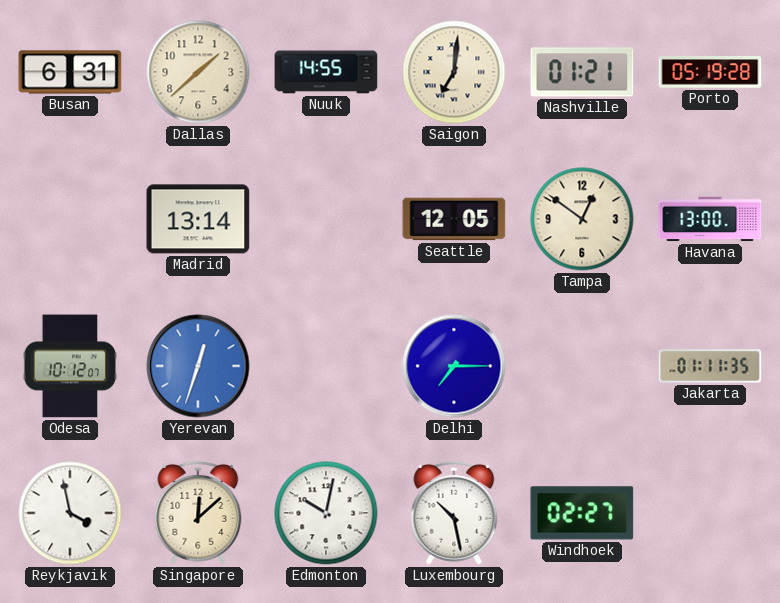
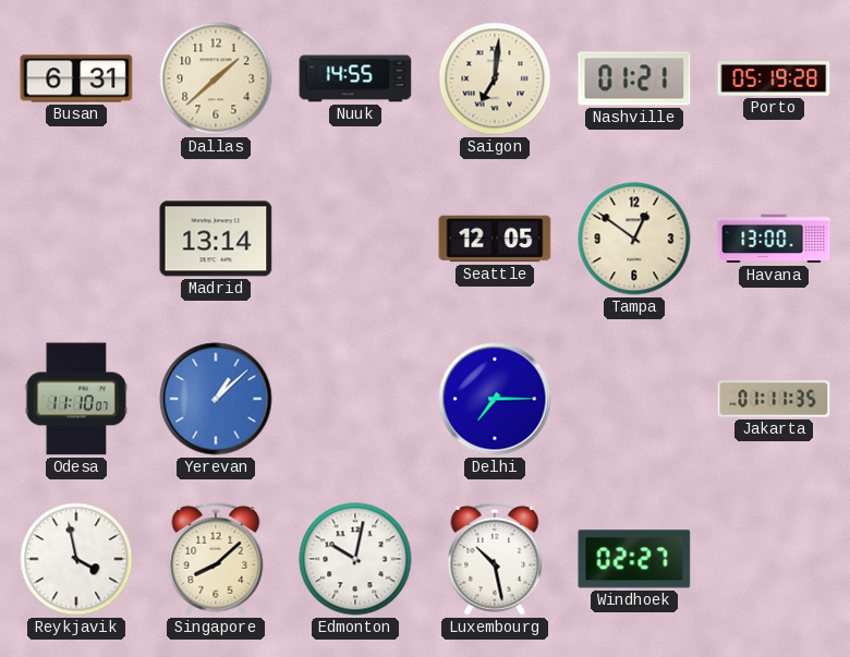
Odesa: 10:12 -> 11:10
Yerevan: 12:33 -> 1:08
Singapore: 12:08 -> 8:08
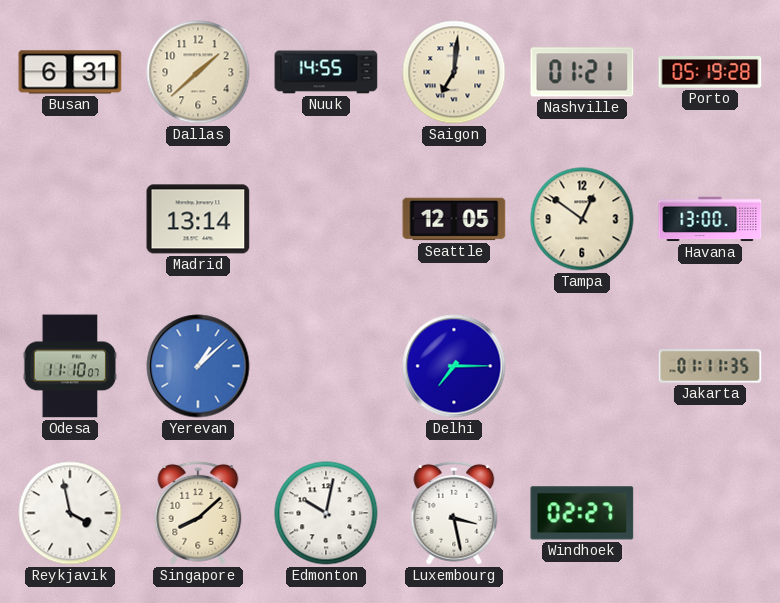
Luxembourg: 10:28 -> 3:28
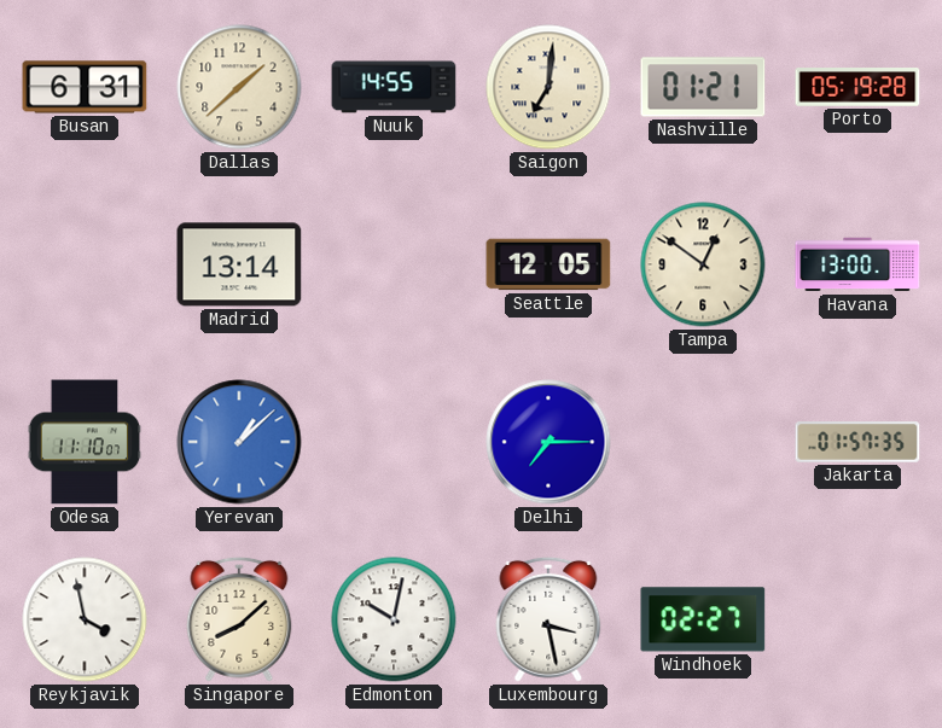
Jakarta: 01:11 -> 01:57
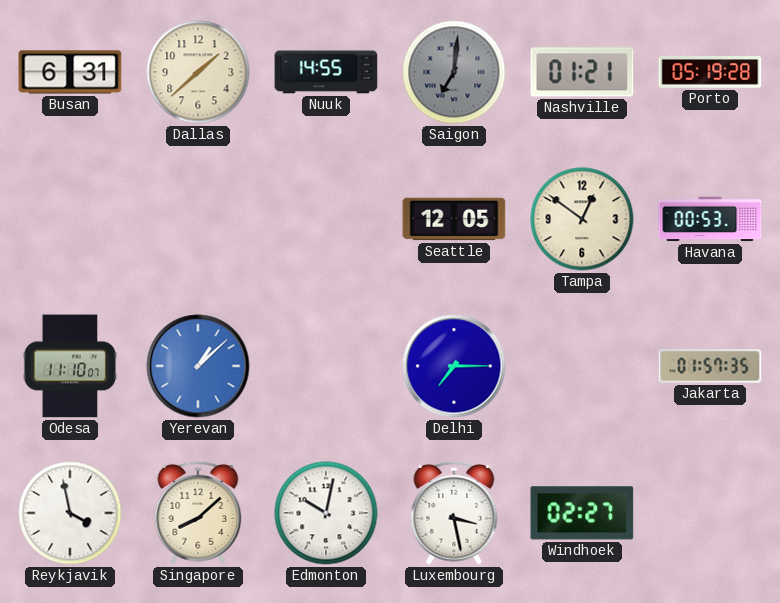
Saigon dial: cream -> grey
Madrid: 13:14 -> none
Havana: 13:00 -> 00:53
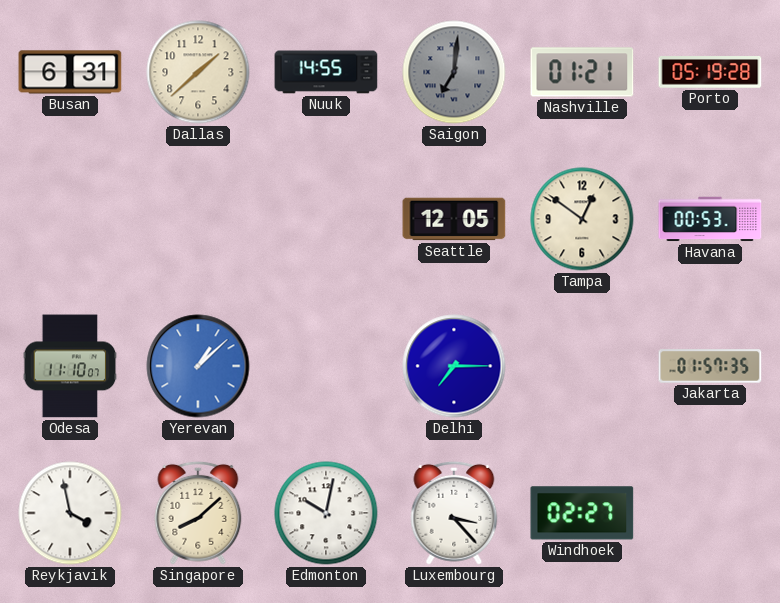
Luxembourg: 3:28 -> 3:23
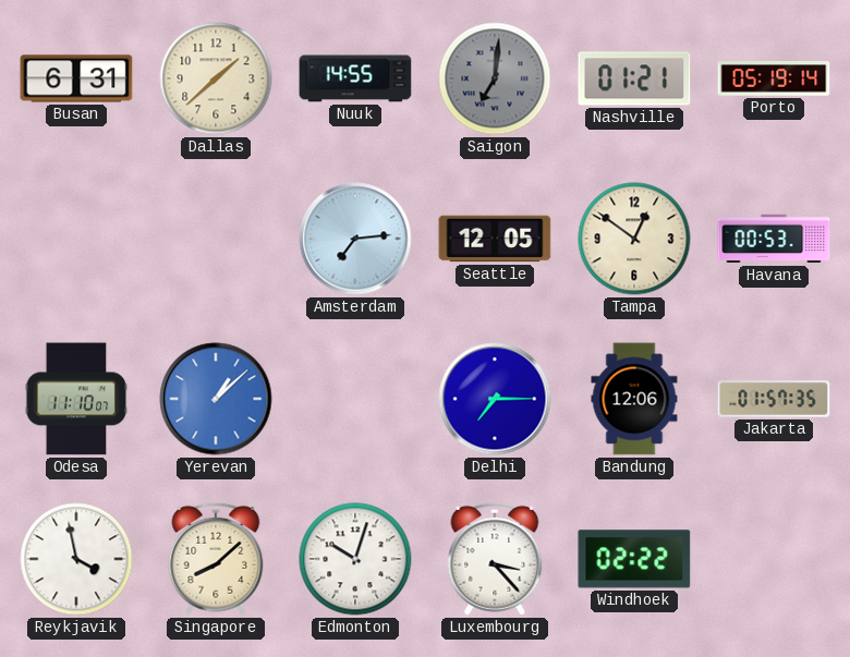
Porto: 05:19:28 -> 05:19:14
Amsterdam: none -> 7:14
Bandung: none -> 12:06
Edmonton: 10:02 -> 10:03
Windhoek: 02:27 -> 02:22
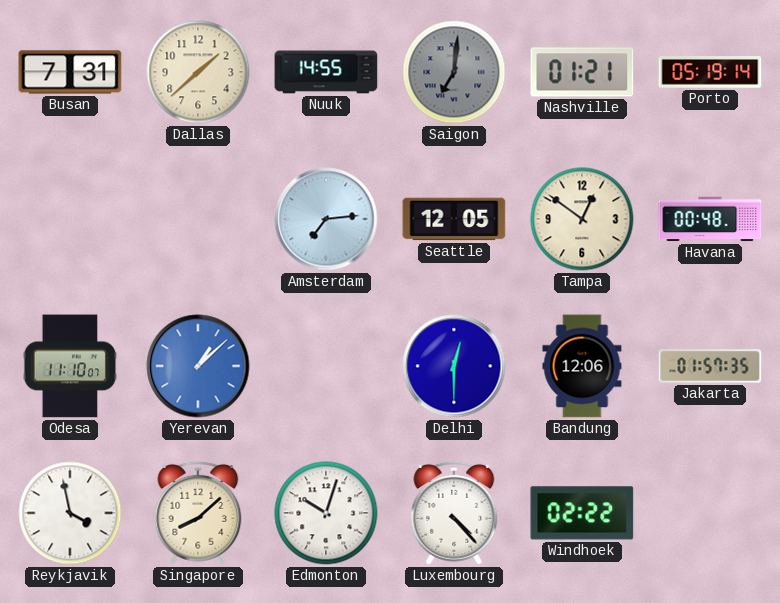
Busan: 6:31 -> 7:31
Havana: 00:53 -> 00:48
Delhi: 7:15 -> 12:30
Luxembourg: 3:23 -> 4:23
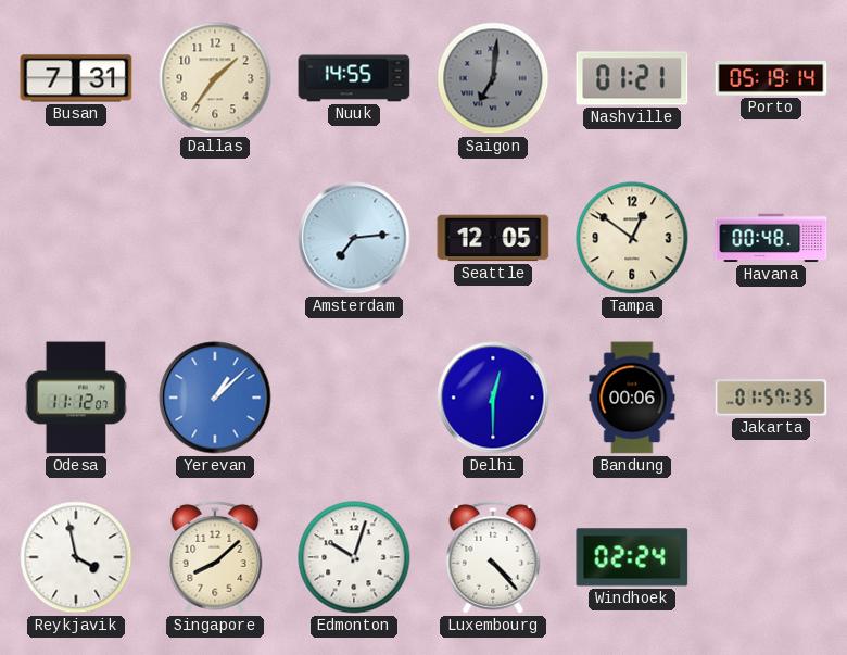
Dallas: 1:38 -> 1:36
Odesa: 11:10 -> 11:12
Bandung: 12:06 -> 00:06
Windhoek: 02:22 -> 02:24
